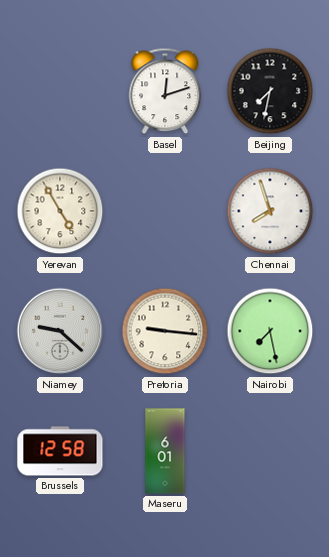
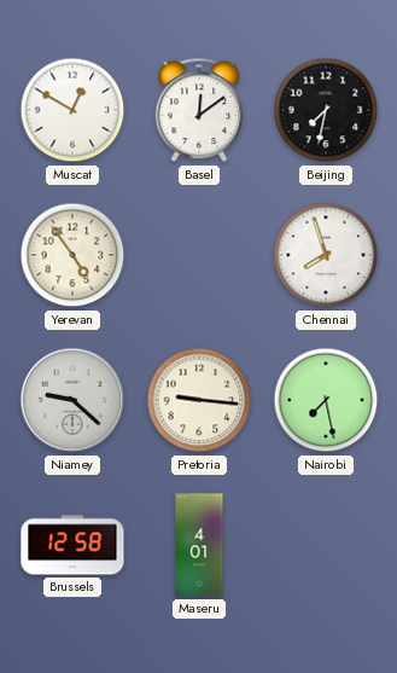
Muscat: none -> 12:50
Basel: 12:12 -> 12:09
Yerevan: 4:55 -> 4:54
Maseru: 6:01 -> 4:01
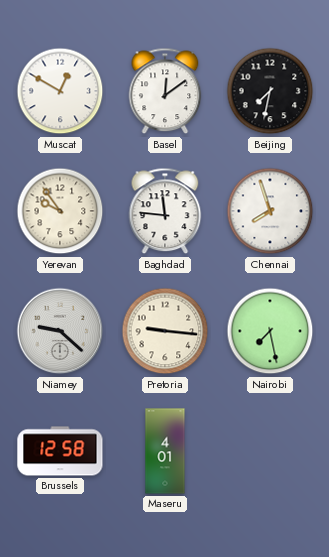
Yerevan: 4:54 -> 9:54
Baghdad: none -> 11:46
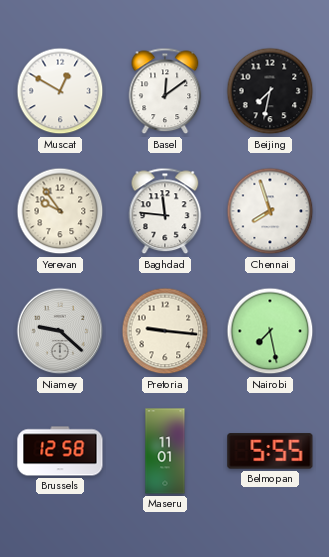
Maseru: 4:01 -> 11:01
Belmopan: none -> 5:55
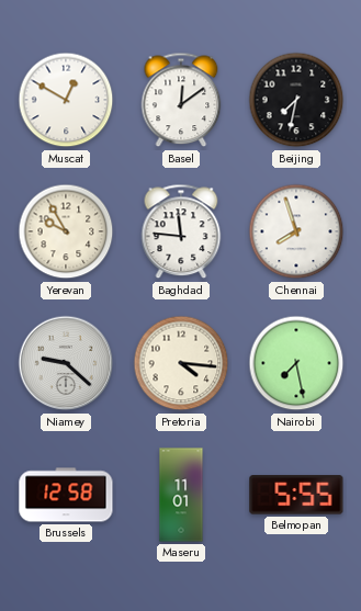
Yerevan: 9:54 -> 9:55
Pretoria: 9:16 -> 4:16
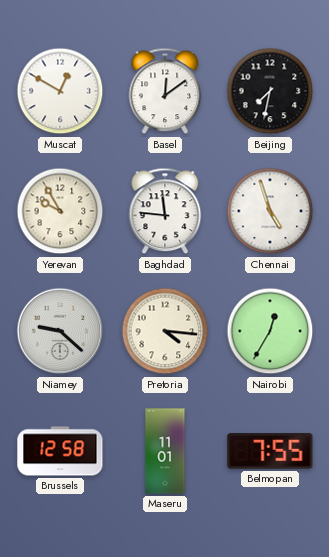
Chennai: 7:57 -> 4:57
Nairobi: 7:28 -> 12:35
Belmopan: 5:55 -> 7:55
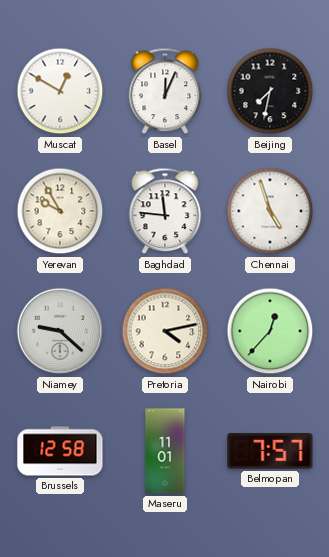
Basel: 12:09 -> 12:04
Pretoria: 4:16 -> 4:13
Nairobi: 12:35 -> 12:37
Belmopan: 7:55 -> 7:57
